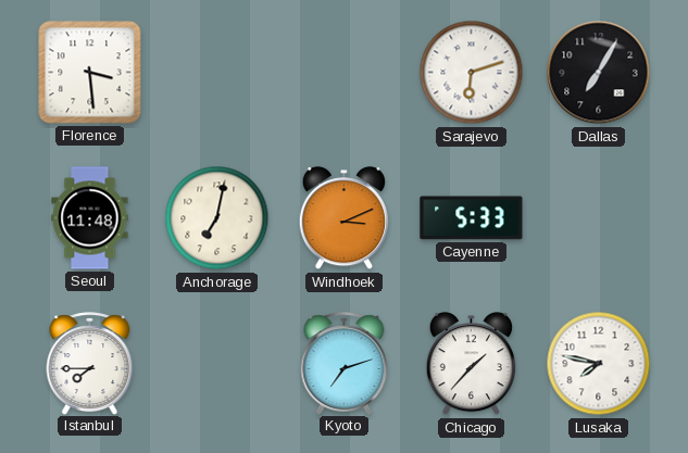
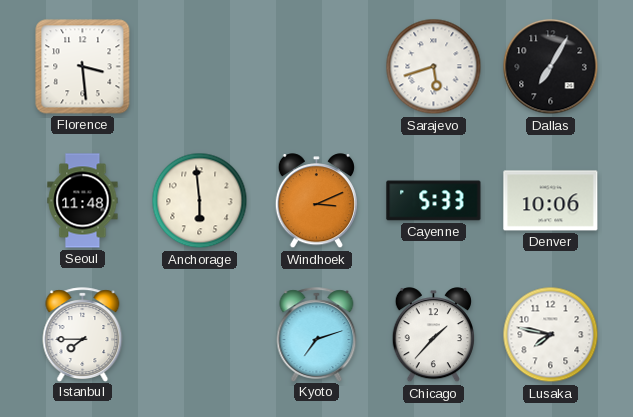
Sarajevo: 6:12 -> 5:42
Anchorage: 7:02 -> 5:59
Denver: none -> 10:06
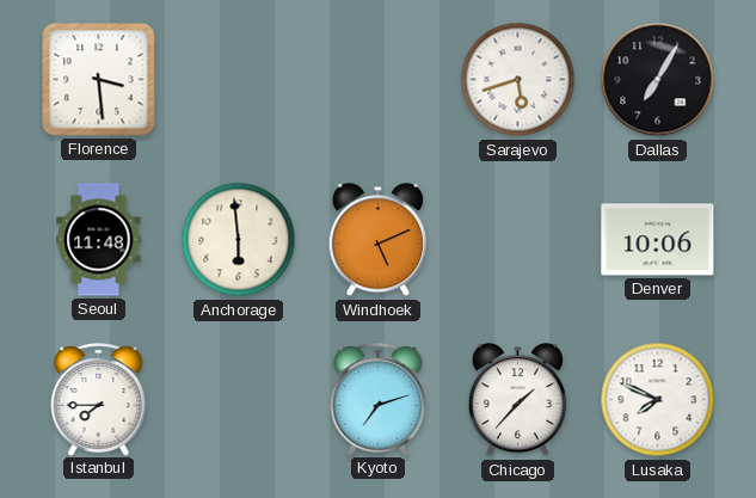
Windhoek: 3:11 -> 5:11
Cayenne: 5:33 -> none
Lusaka: 7:47 -> 7:49
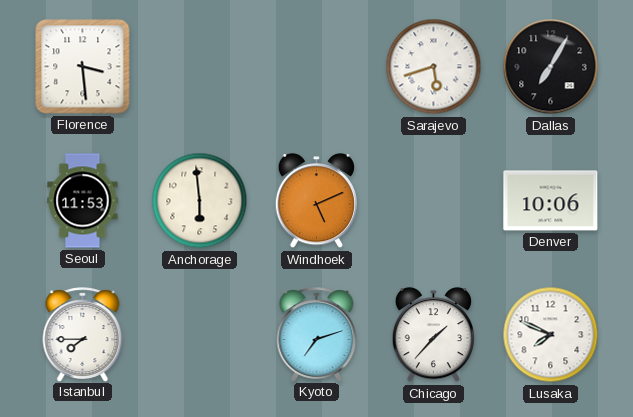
Seoul: 11:48 -> 11:53
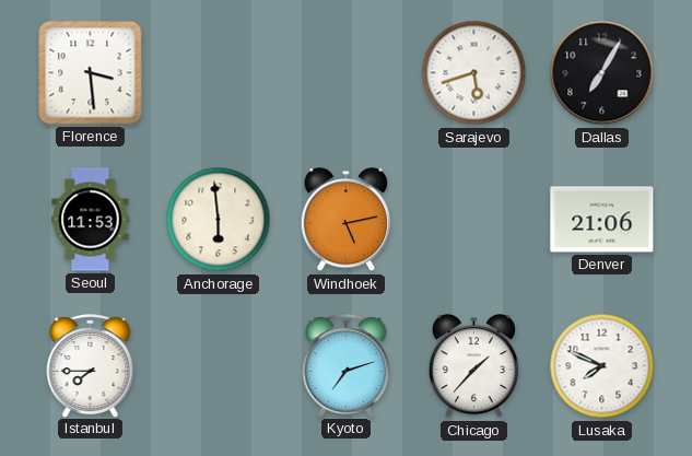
Windhoek: 5:11 -> 5:13
Denver: 10:06 -> 21:06
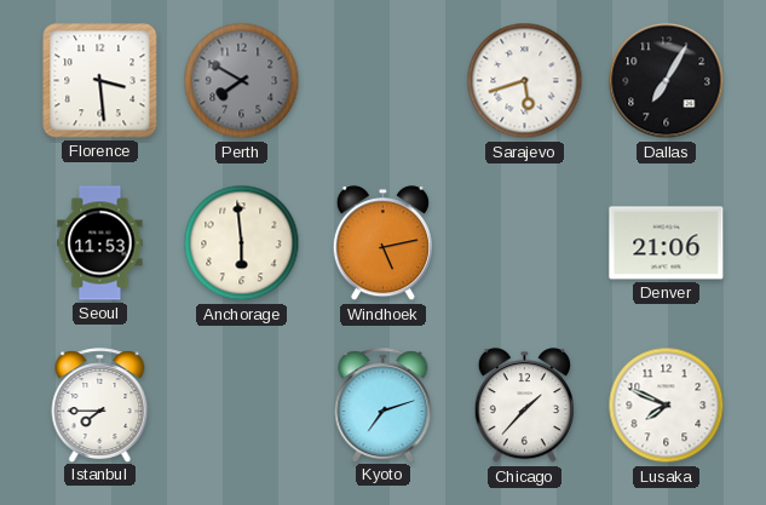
Perth: none -> 7:50
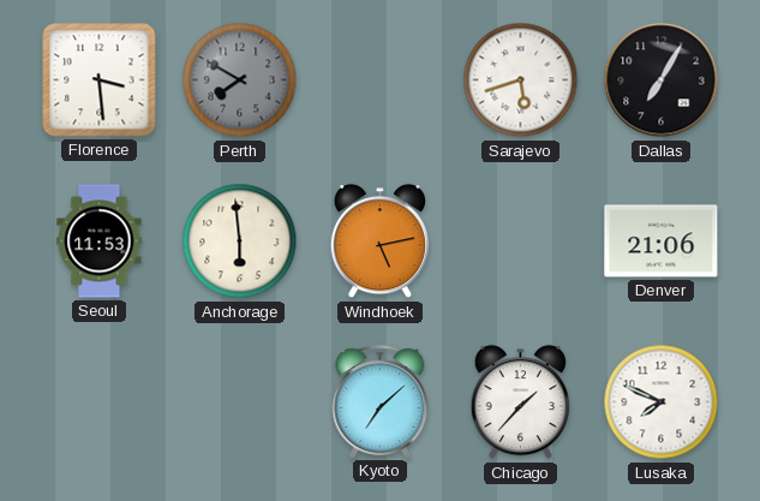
Istanbul: 7:45 -> none
Kyoto: 7:12 -> 7:08
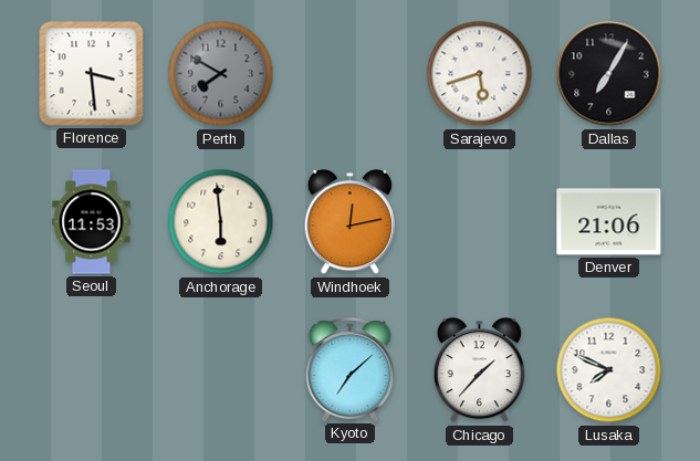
Windhoek: 5:13 -> 12:13
